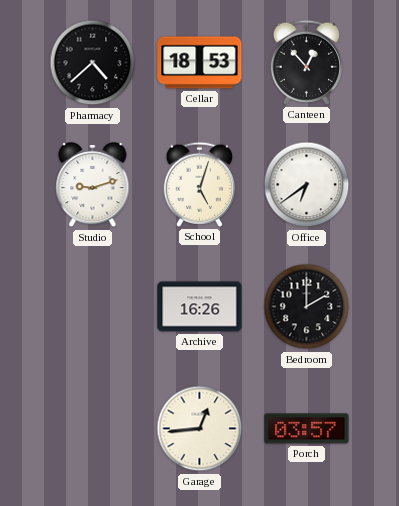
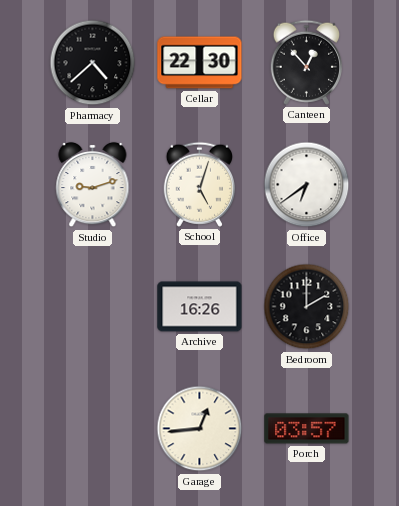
Cellar: 18:53 -> 22:30
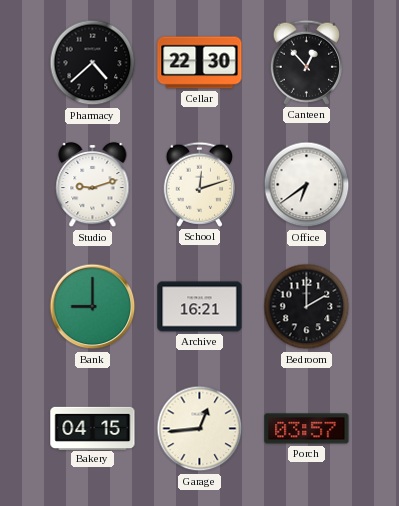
School: 5:03 -> 12:12
Bank: none -> 9:00
Archive: 16:26 -> 16:21
Bakery: none -> 04:15
